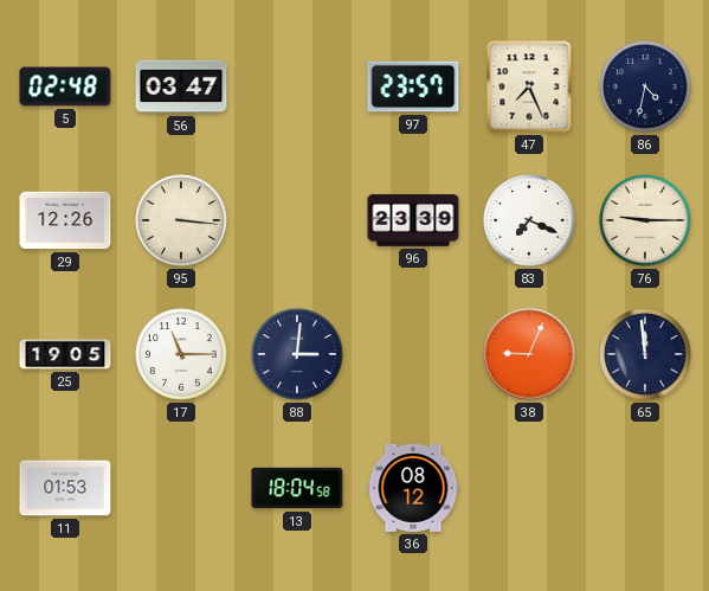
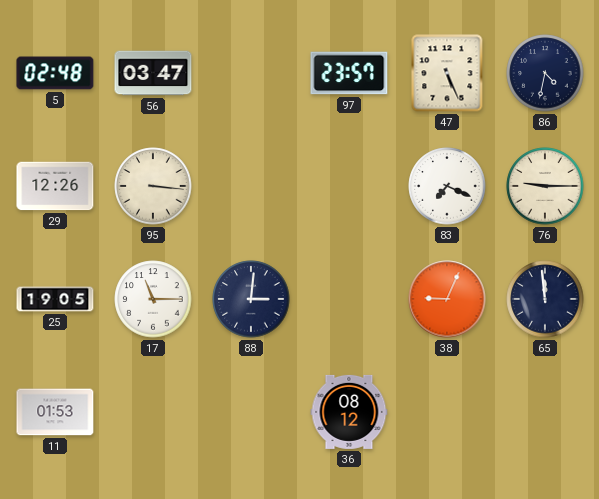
47: 7:26 -> 5:26
96: 23:39 -> none
13: 18:04 -> none
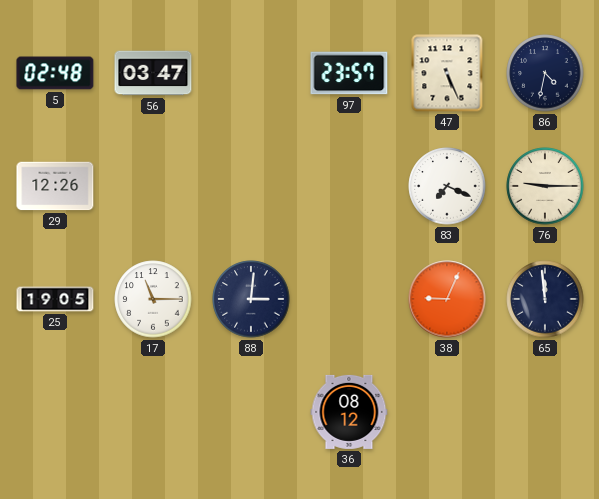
95: 3:16 -> none
11: 01:53 -> none
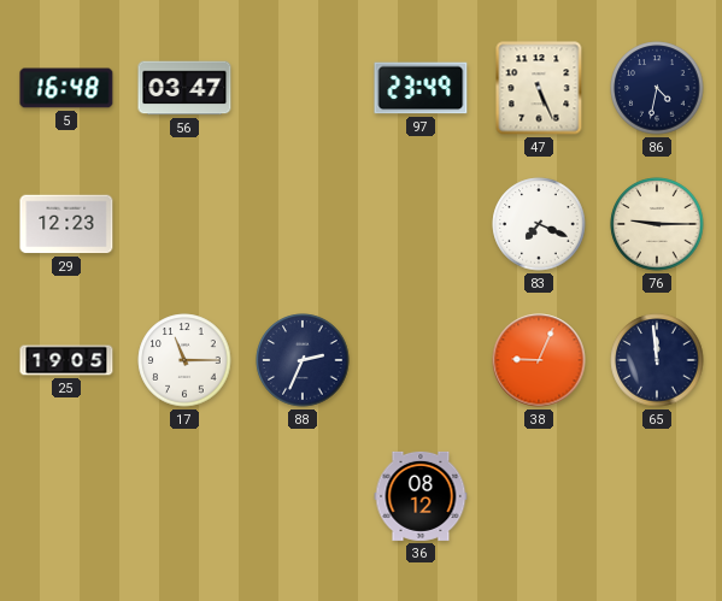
5: 02:48 -> 16:48
97: 23:57 -> 23:49
29: 12:26 -> 12:23
88: 3:01 -> 2:34
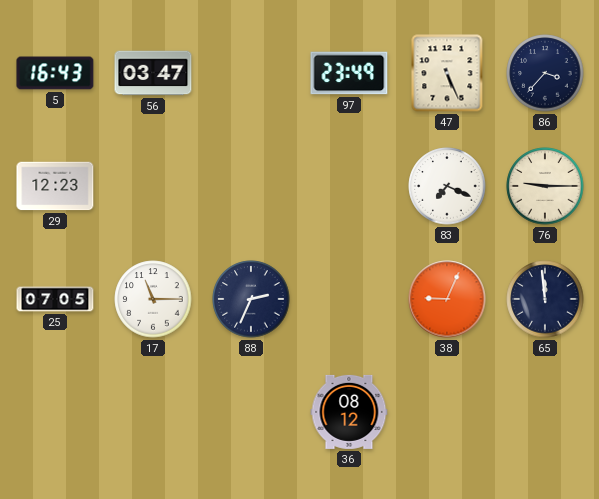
5: 16:48 -> 16:43
86: 4:32 -> 3:37
25: 19:05 -> 07:05
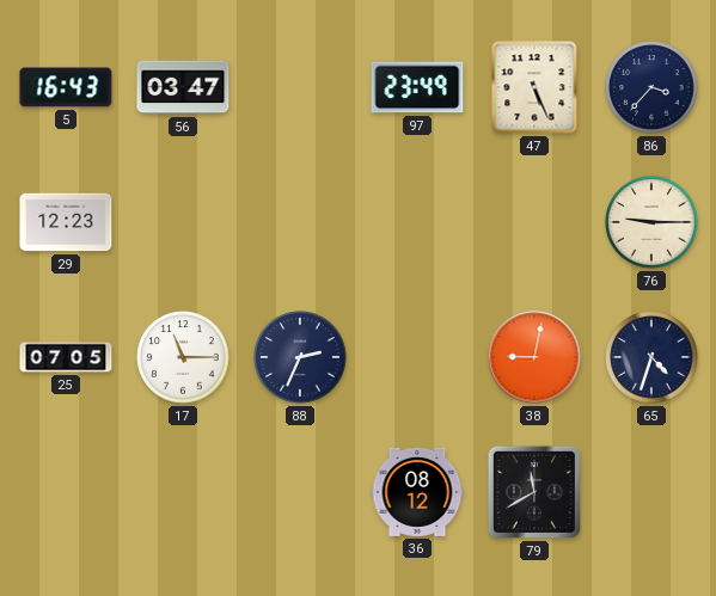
83: 7:19 -> none
38: 9:04 -> 9:02
65: 11:59 -> 4:33
79: none -> 11:40
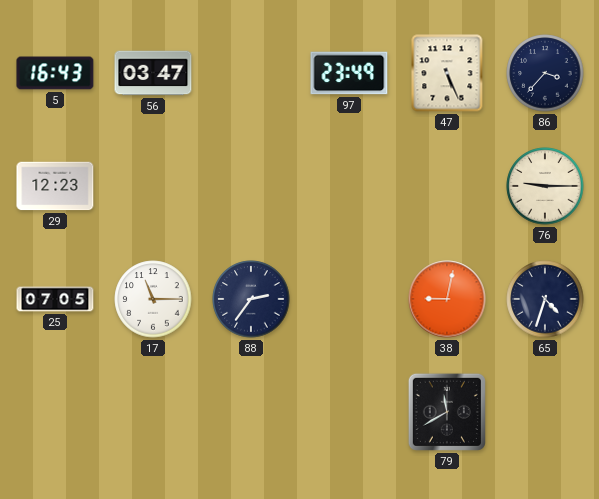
88: 2:34 -> 2:36
36: 08:12 -> none
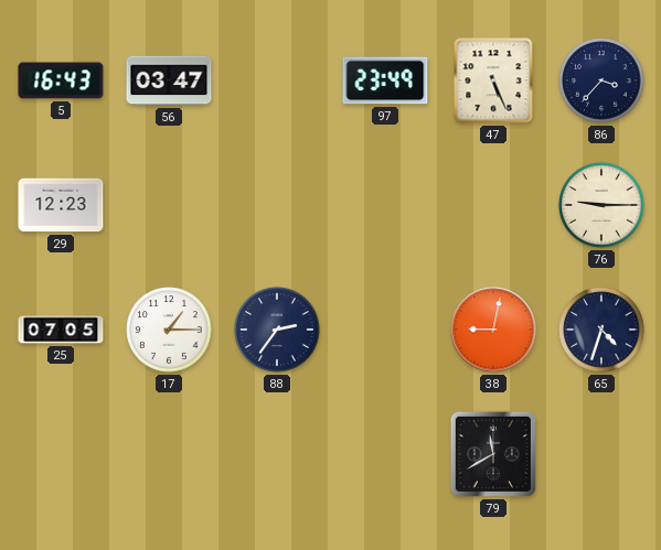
17: 11:15 -> 1:15
